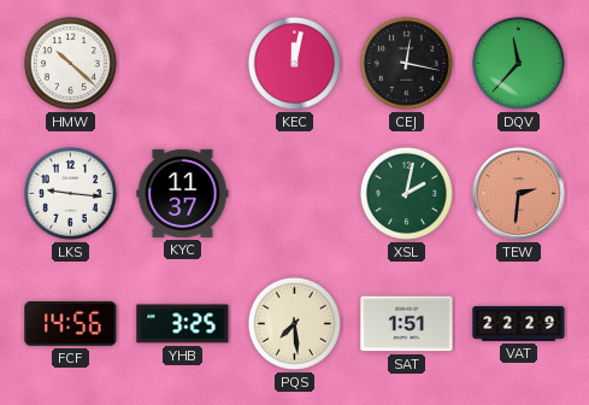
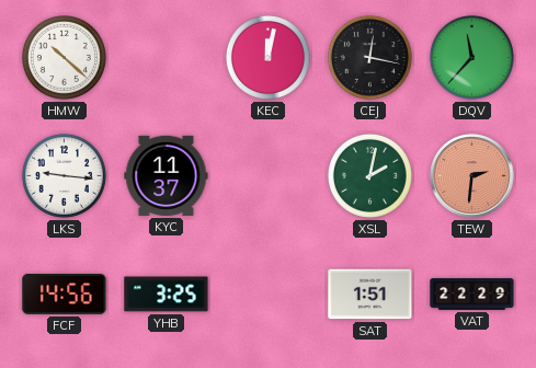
PQS: 7:29 -> none
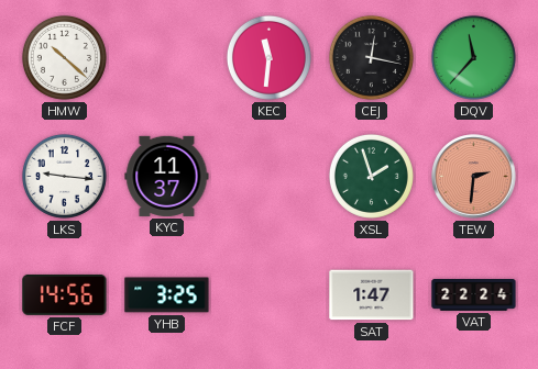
KEC: 12:02 -> 11:31
XSL: 2:02 -> 1:57
SAT: 1:51 -> 1:47
VAT: 22:29 -> 22:24
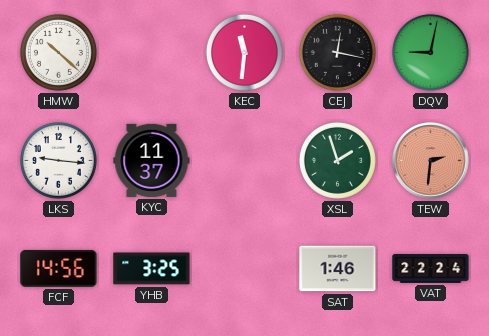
DQV: 11:37 -> 9:02
SAT: 1:47 -> 1:46
